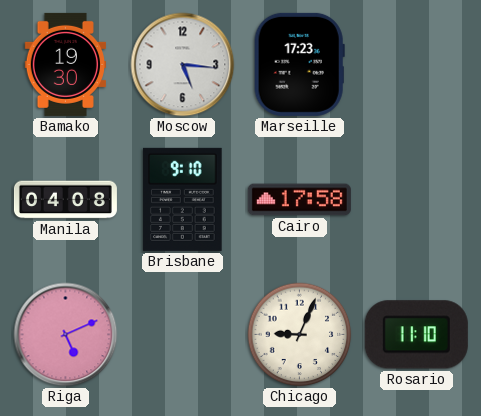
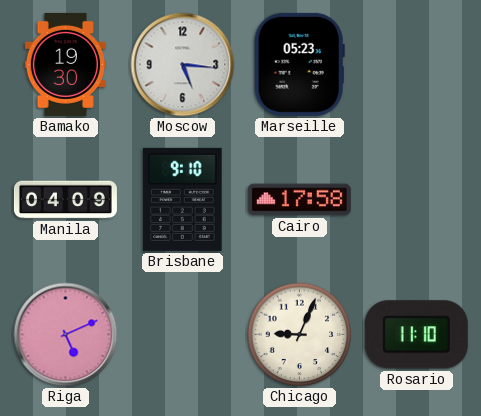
Marseille: 17:23 -> 05:23
Manila: 04:08 -> 04:09
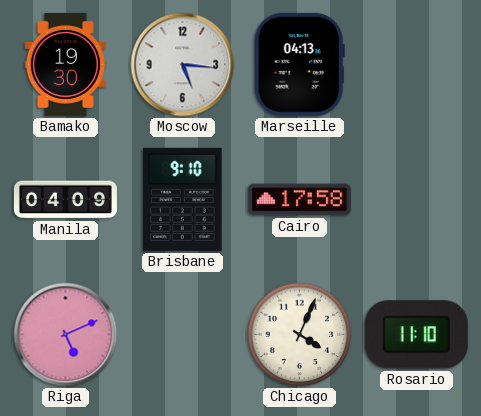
Marseille: 05:23 -> 04:13
Chicago: 9:04 -> 4:04
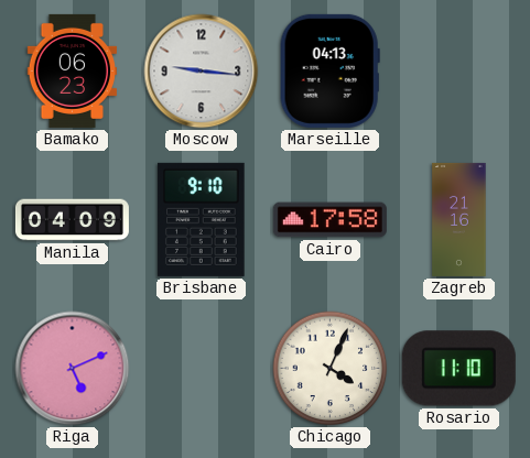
Bamako: 19:30 -> 06:23
Moscow: 5:16 -> 9:16
Zagreb: none -> 21:16
